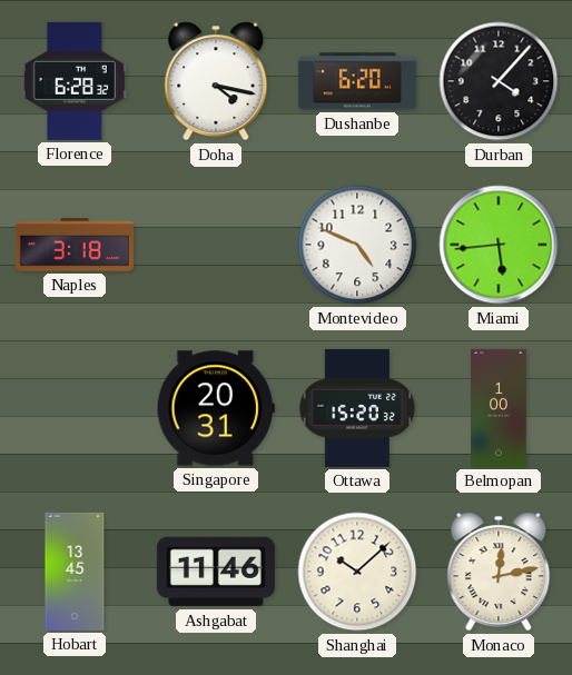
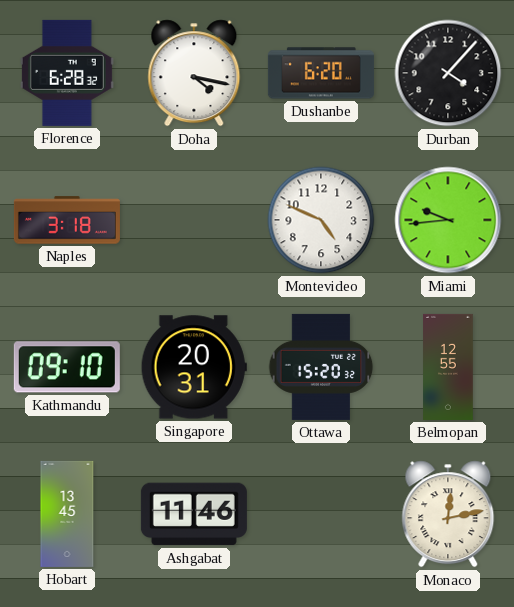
Miami: 5:44 -> 9:44
Kathmandu: none -> 09:10
Belmopan: 1:00 -> 12:55
Shanghai: 10:08 -> none
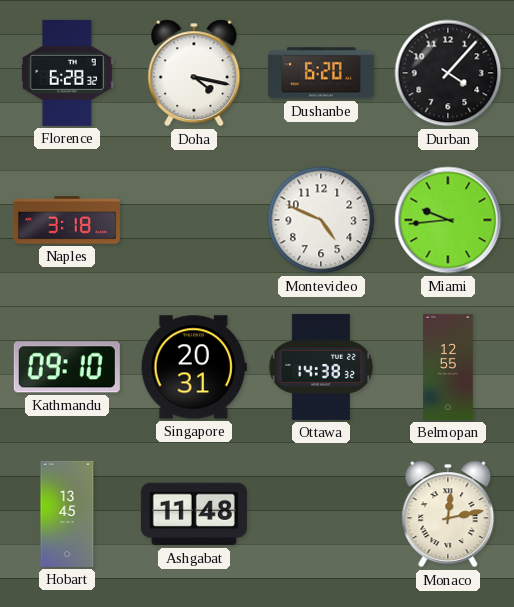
Ottawa: 15:20 -> 14:38
Ashgabat: 11:46 -> 11:48
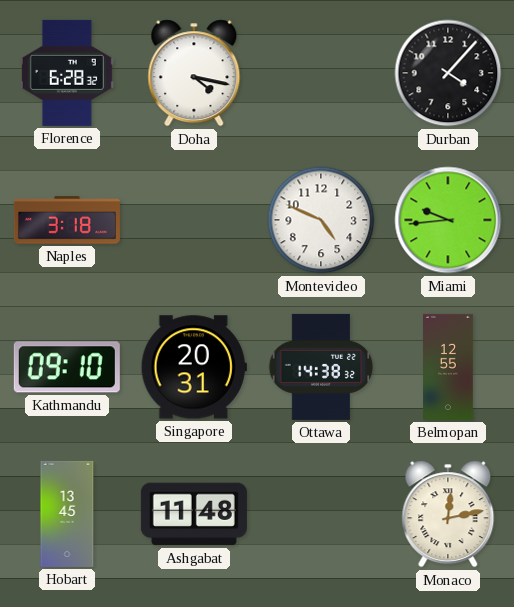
Dushanbe: 6:20 -> none
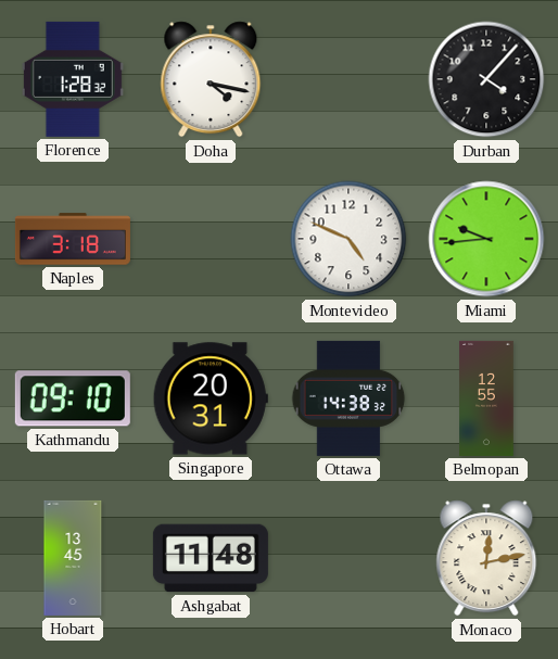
Florence: 6:28 -> 1:28
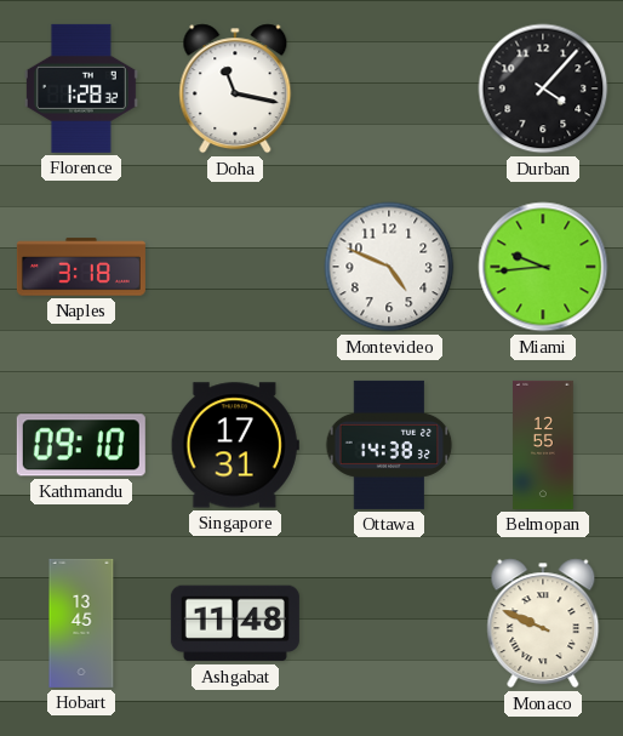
Doha: 4:17 -> 11:17
Singapore: 20:31 -> 17:31
Monaco: 12:13 -> 9:49
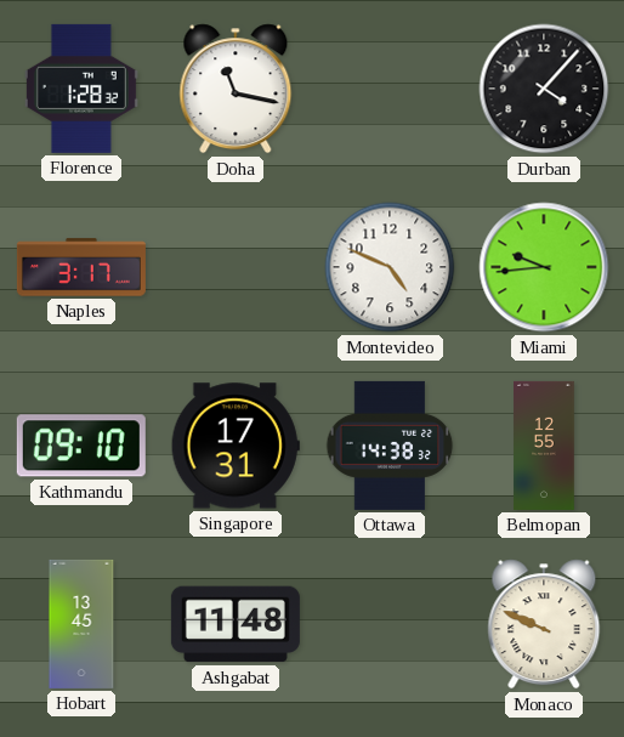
Naples: 3:18 -> 3:17
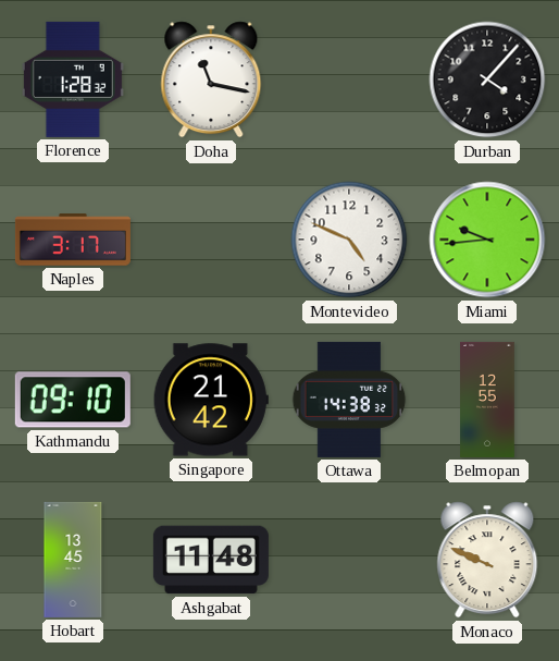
Singapore: 17:31 -> 21:42
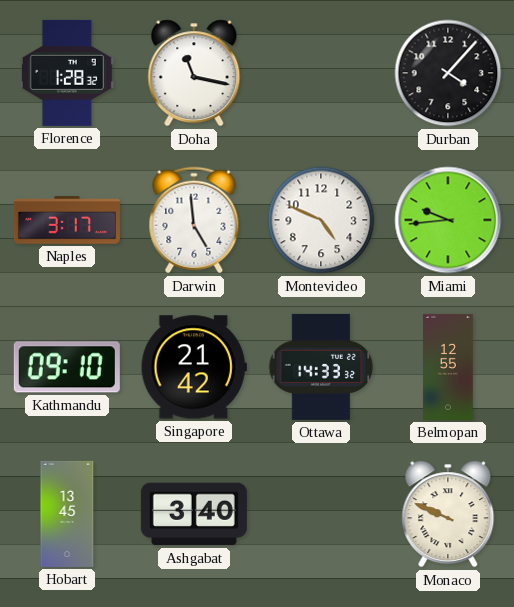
Darwin: none -> 4:59
Ottawa: 14:38 -> 14:33
Ashgabat: 11:48 -> 3:40
